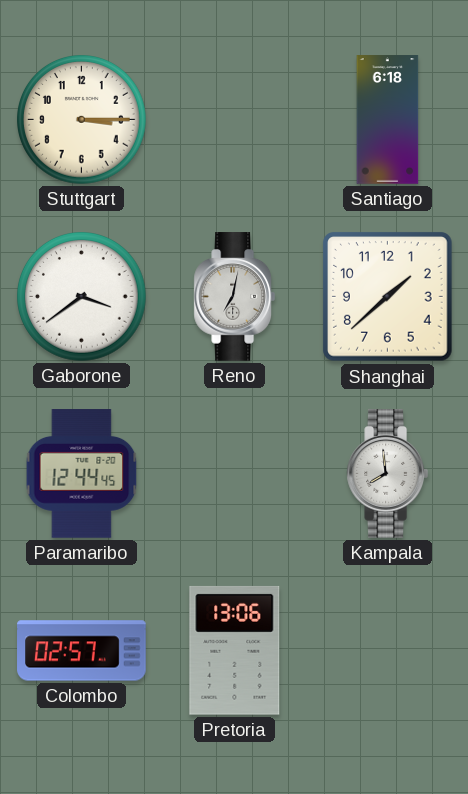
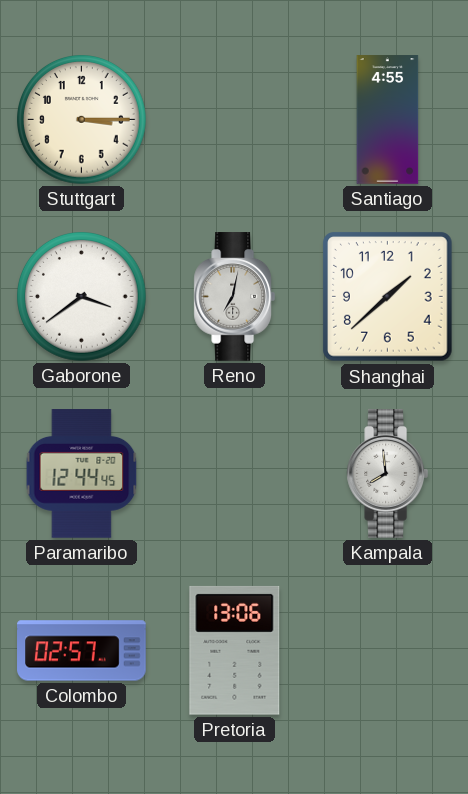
Santiago: 6:18 -> 4:55
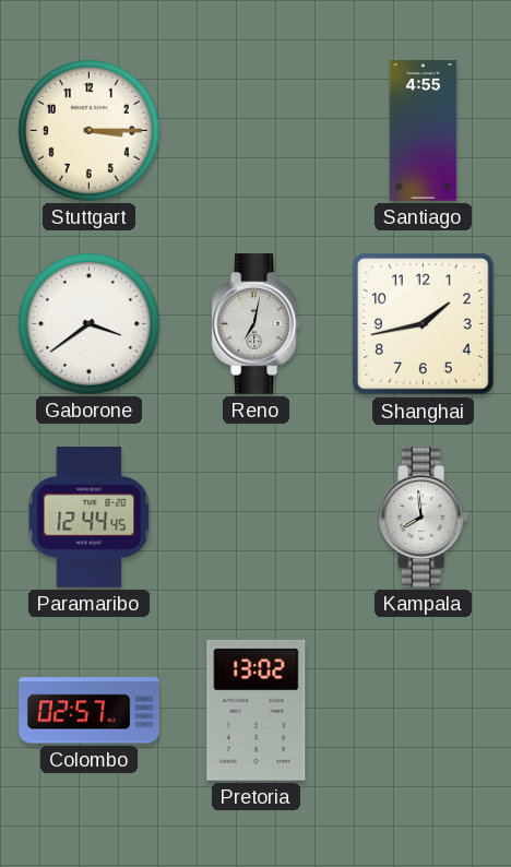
Shanghai: 1:38 -> 1:43
Pretoria: 13:06 -> 13:02
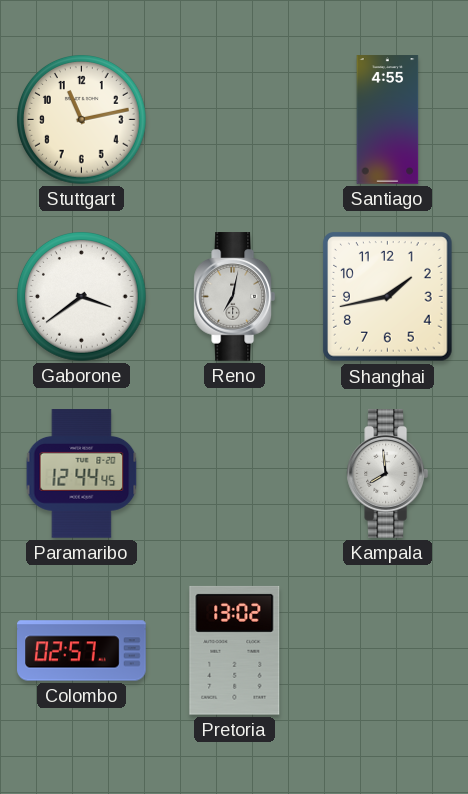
Stuttgart: 3:15 -> 11:13
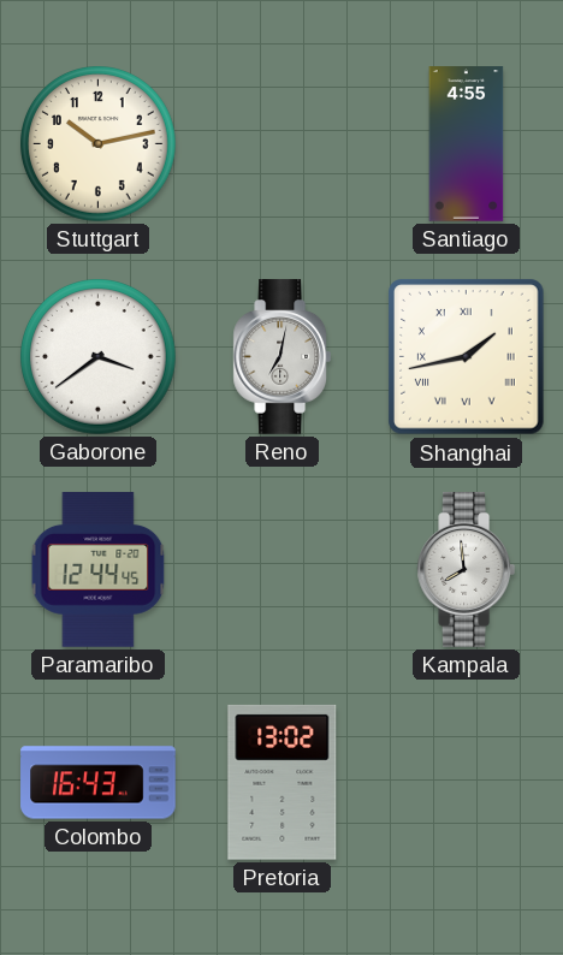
Stuttgart: 11:13 -> 10:13
Shanghai numerals: Arabic -> Roman
Colombo: 02:57 -> 16:43
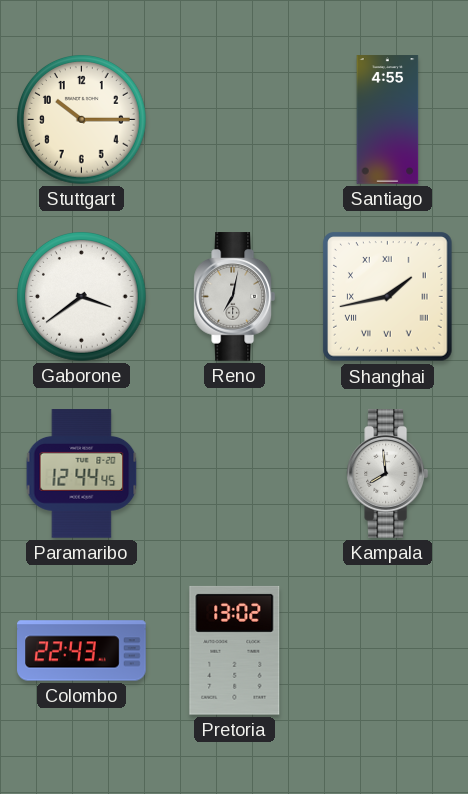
Stuttgart: 10:13 -> 10:15
Colombo: 16:43 -> 22:43
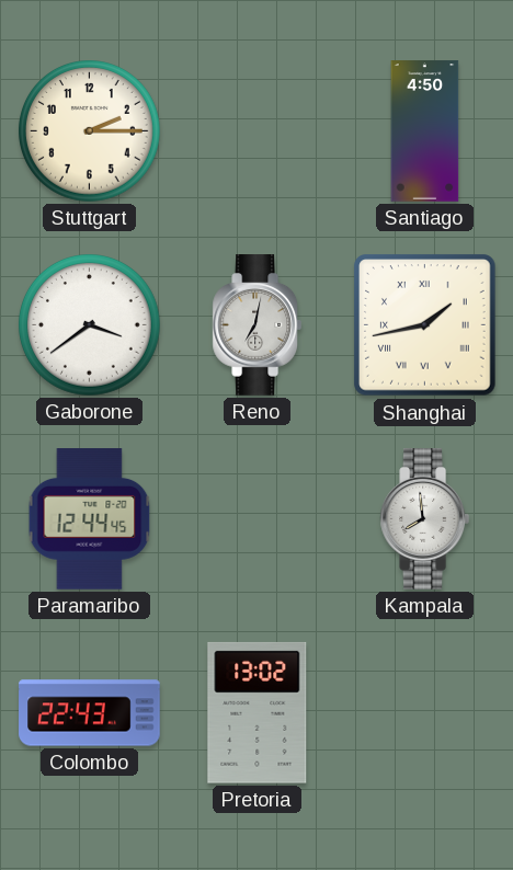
Stuttgart: 10:15 -> 2:15
Santiago: 4:55 -> 4:50
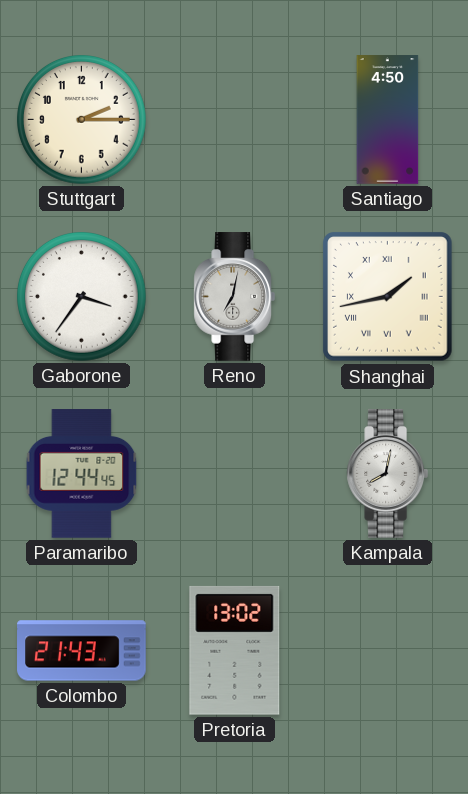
Gaborone: 3:39 -> 3:36
Kampala: 7:59 -> 8:02
Colombo: 22:43 -> 21:43
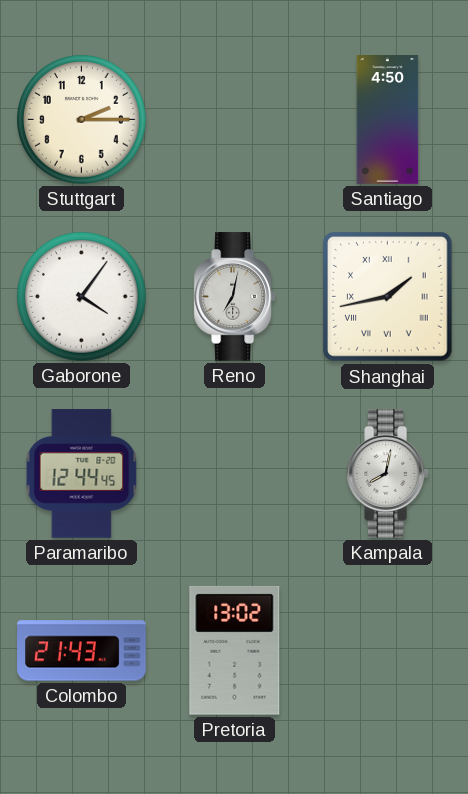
Gaborone: 3:36 -> 4:06
